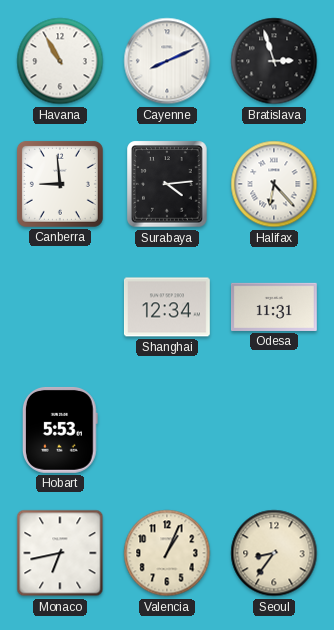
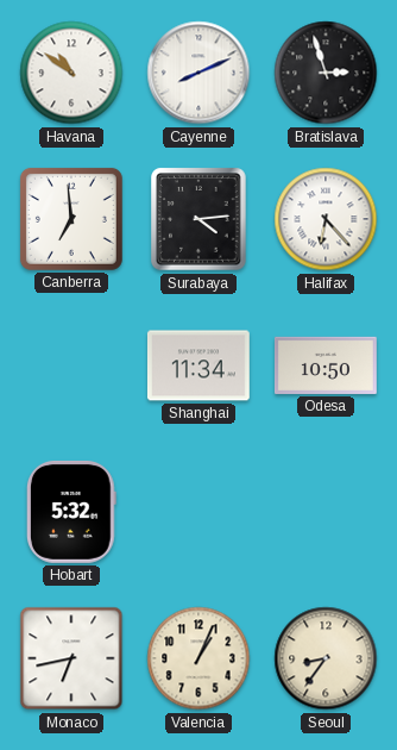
Havana: 10:55 -> 10:51
Canberra: 8:59 -> 6:59
Shanghai: 12:34 -> 11:34
Odesa: 11:31 -> 10:50
Hobart: 5:53 -> 5:32
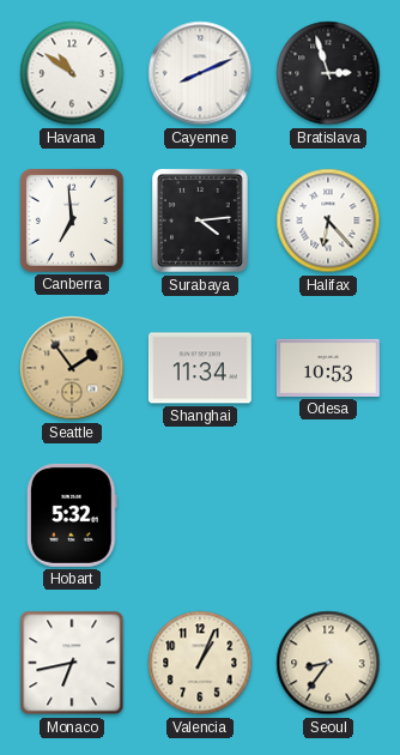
Seattle: none -> 1:54
Odesa: 10:50 -> 10:53
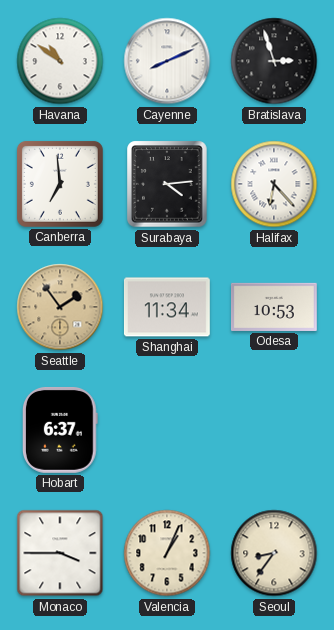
Hobart: 5:32 -> 6:37
Monaco: 6:43 -> 3:45
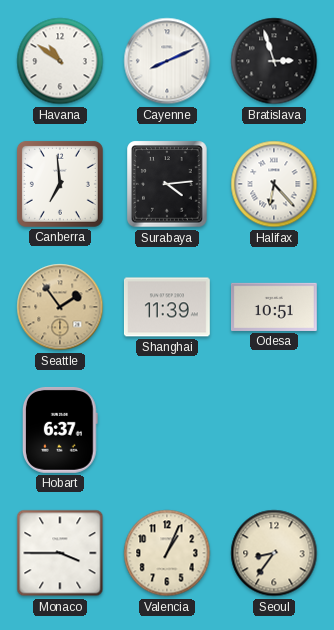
Shanghai: 11:34 -> 11:39
Odesa: 10:53 -> 10:51
